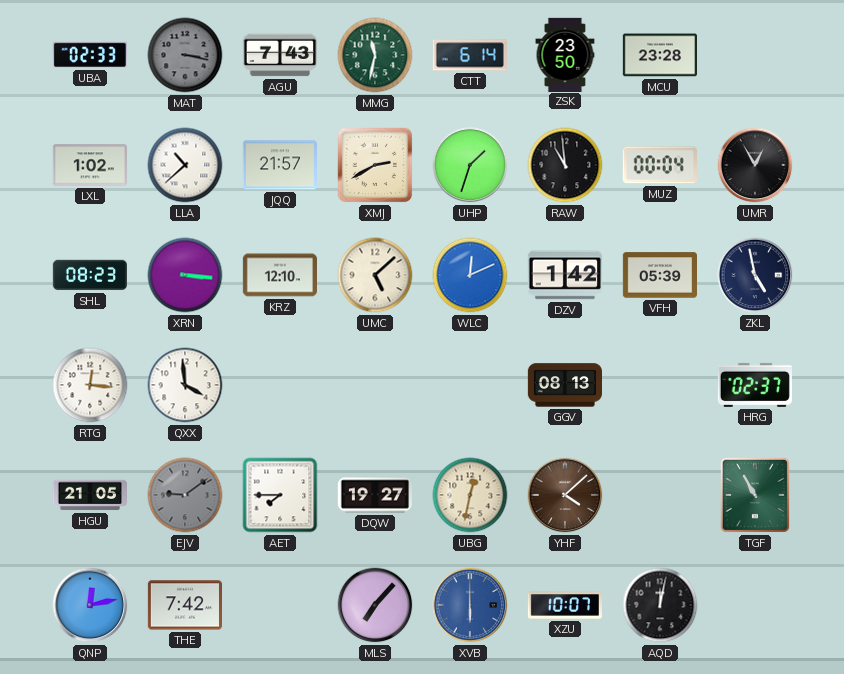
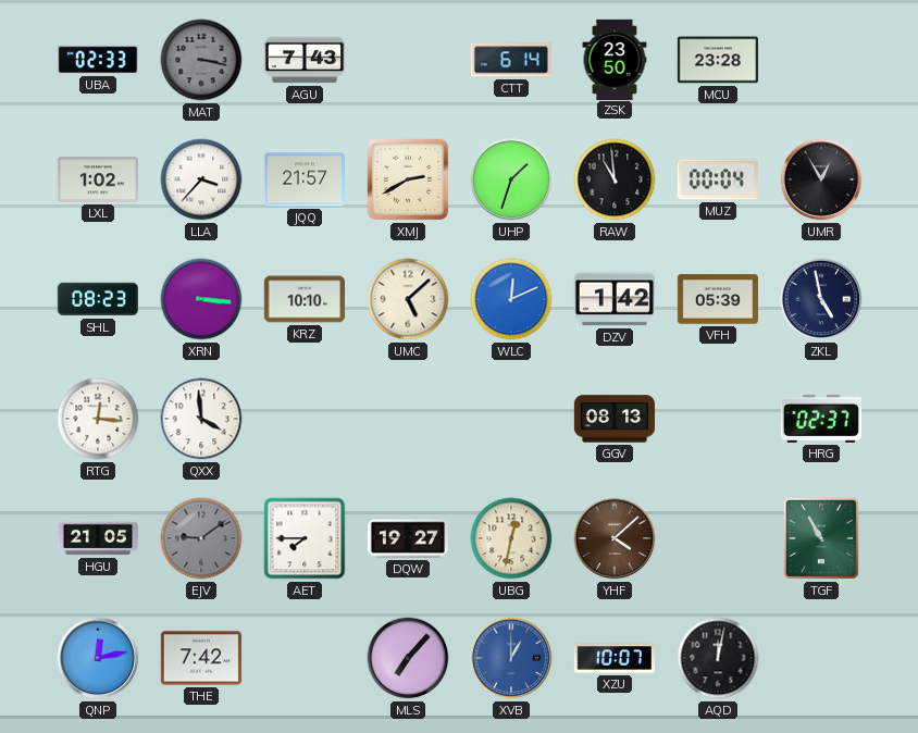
MMG: 11:32 -> none
LLA: 10:38 -> 3:37
KRZ: 12:10 -> 10:10
XVB: 6:00 -> 1:00
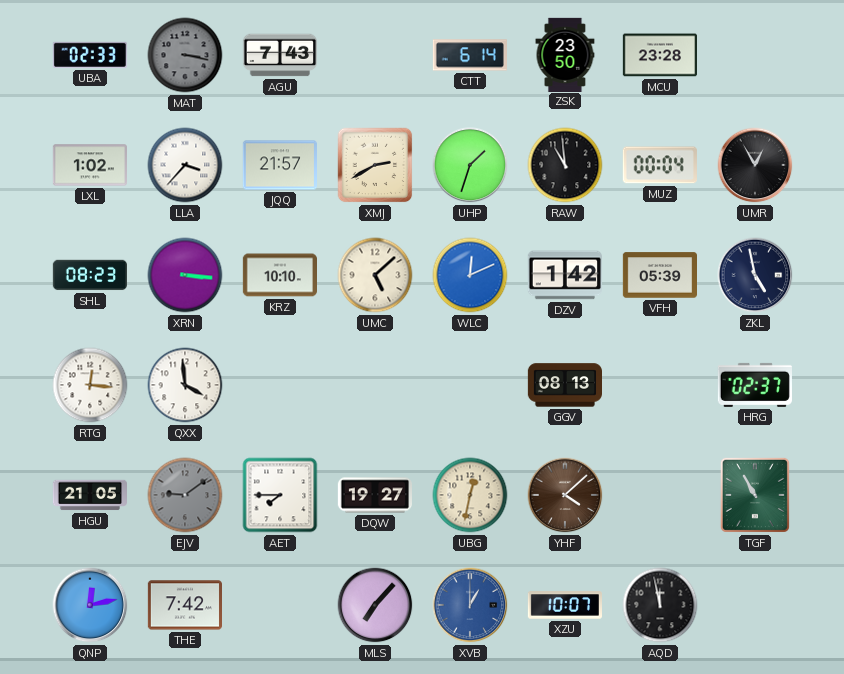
AQD: 12:02 -> 11:58
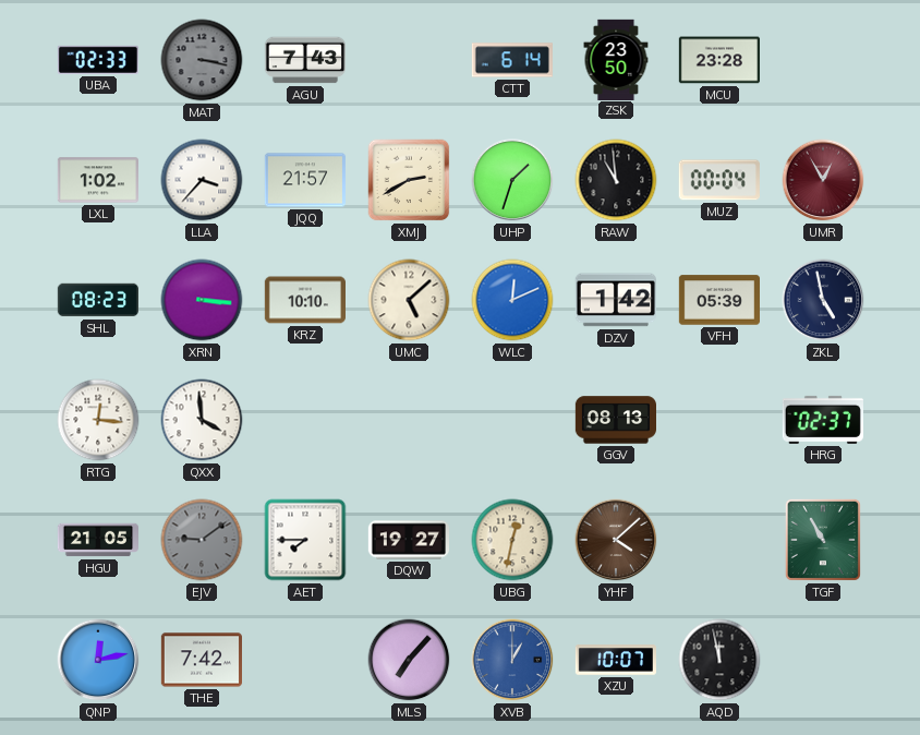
UMR dial: black -> burgundy
